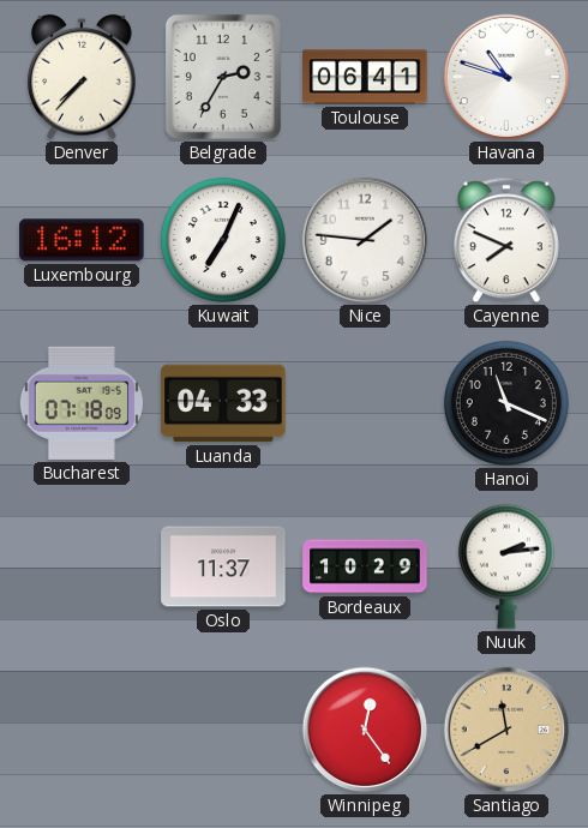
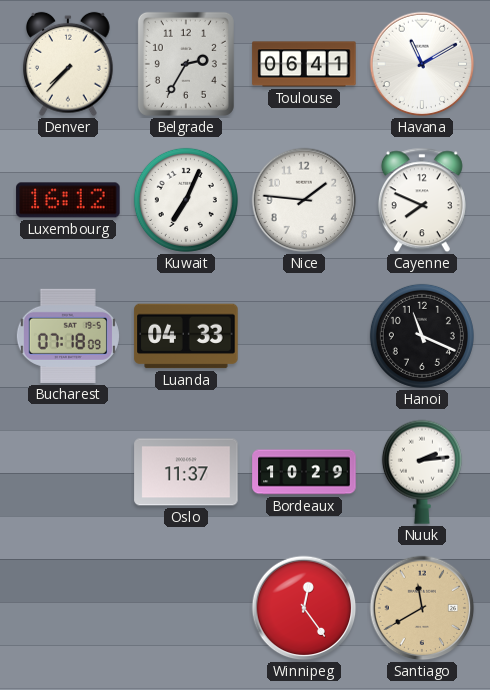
Havana: 10:48 -> 11:10
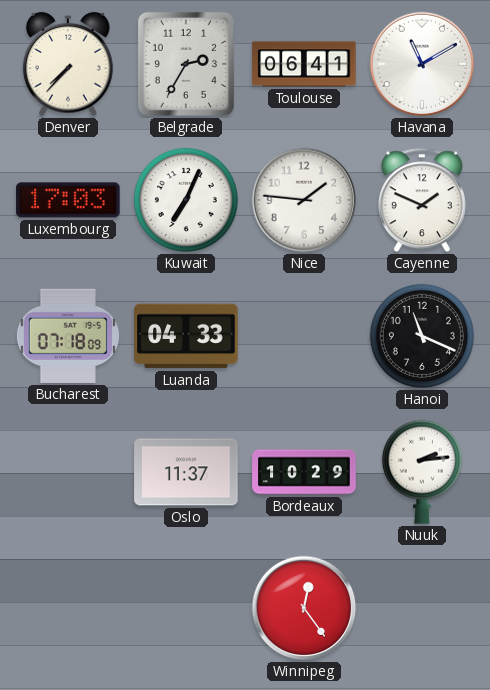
Luxembourg: 16:12 -> 17:03
Cayenne: 7:49 -> 1:49
Santiago: 11:40 -> none
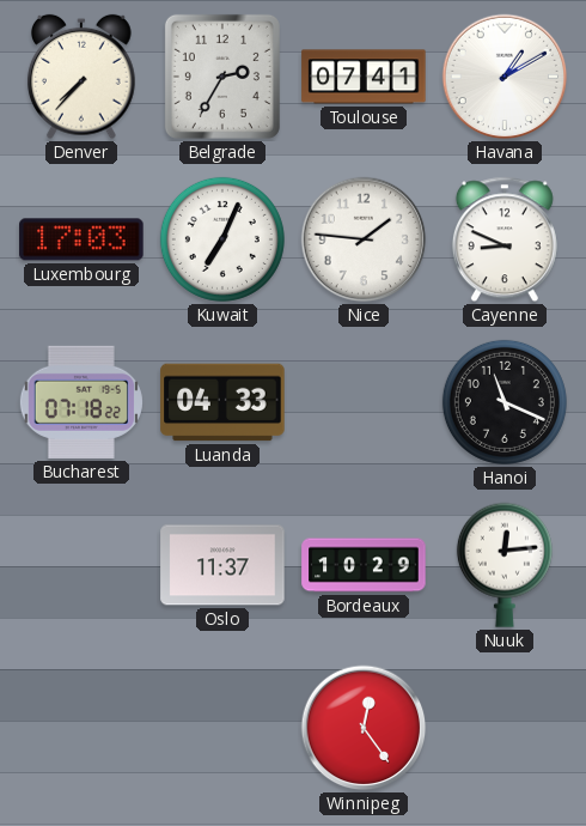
Toulouse: 06:41 -> 07:41
Havana: 11:10 -> 1:10
Cayenne: 1:49 -> 8:49
Bucharest: 07:18:09 -> 07:18:22
Nuuk: 2:14 -> 12:14
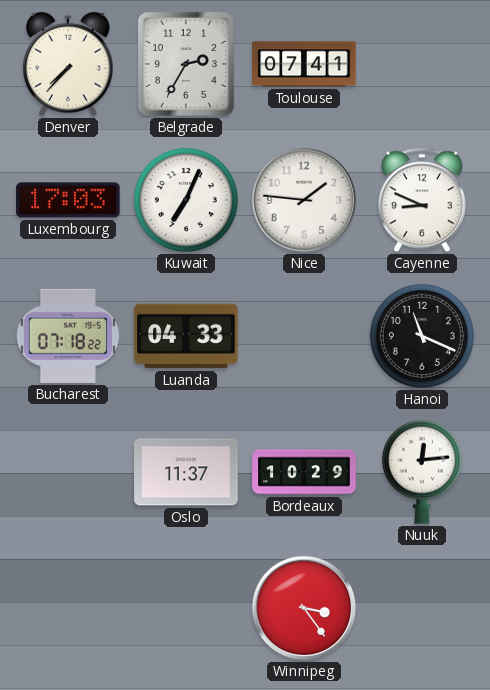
Havana: 1:10 -> none
Winnipeg: 12:24 -> 3:24
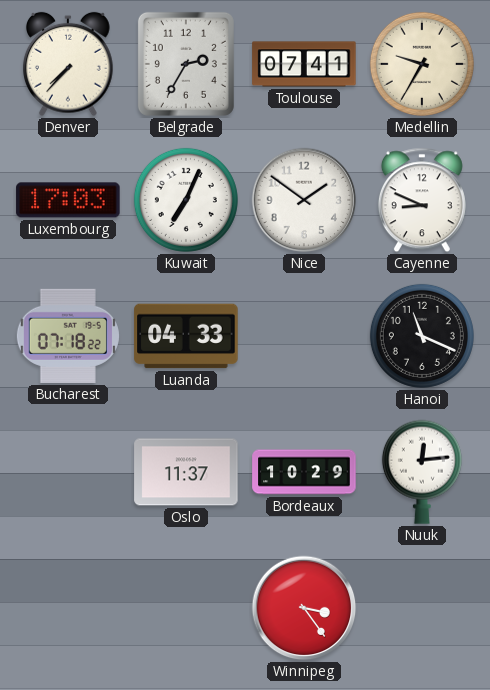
Medellin: none -> 9:35
Nice: 1:46 -> 1:51
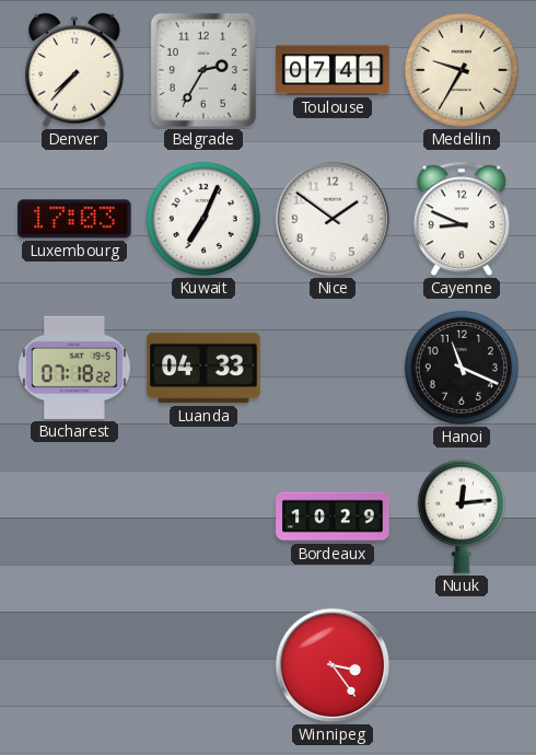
Oslo: 11:37 -> none
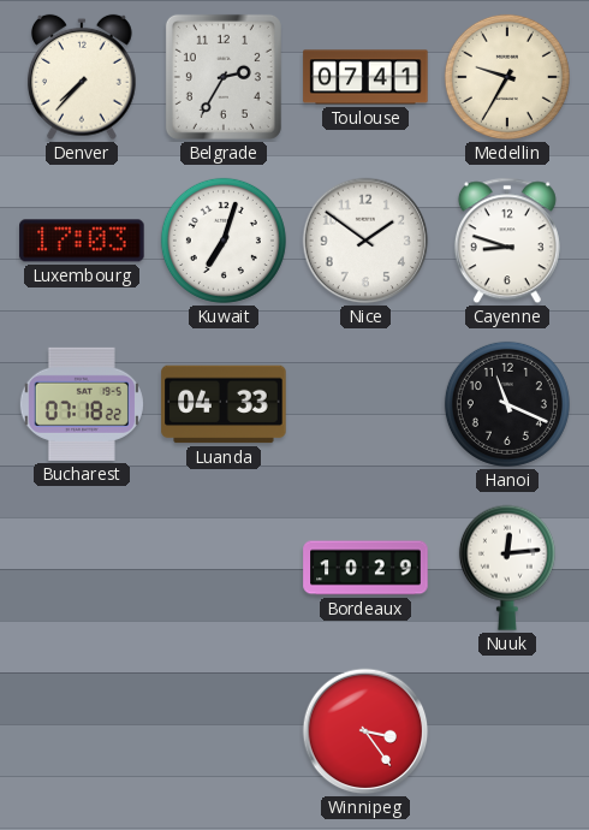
Kuwait: 7:04 -> 7:03
Cayenne: 8:49 -> 8:48
